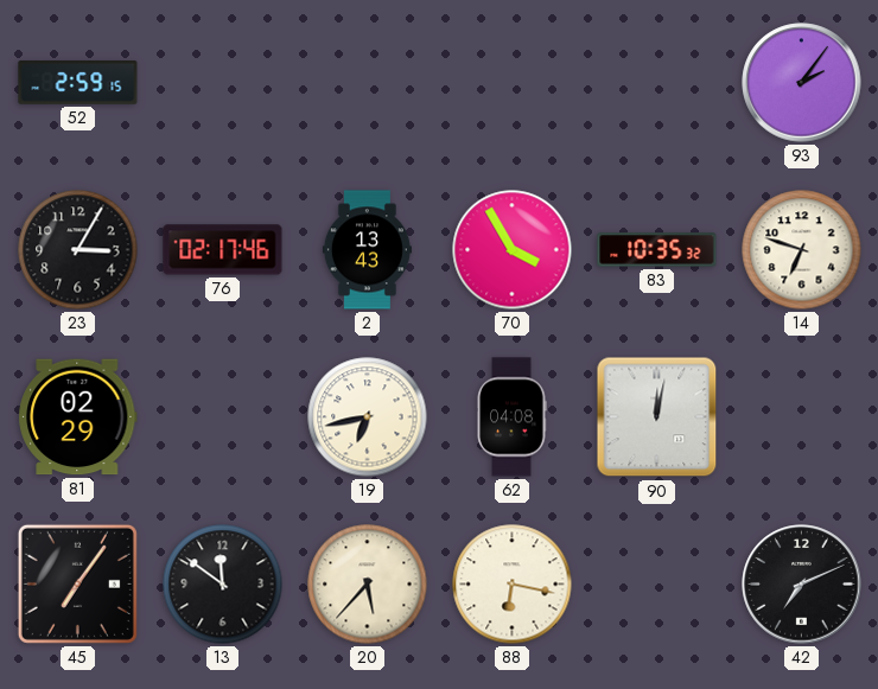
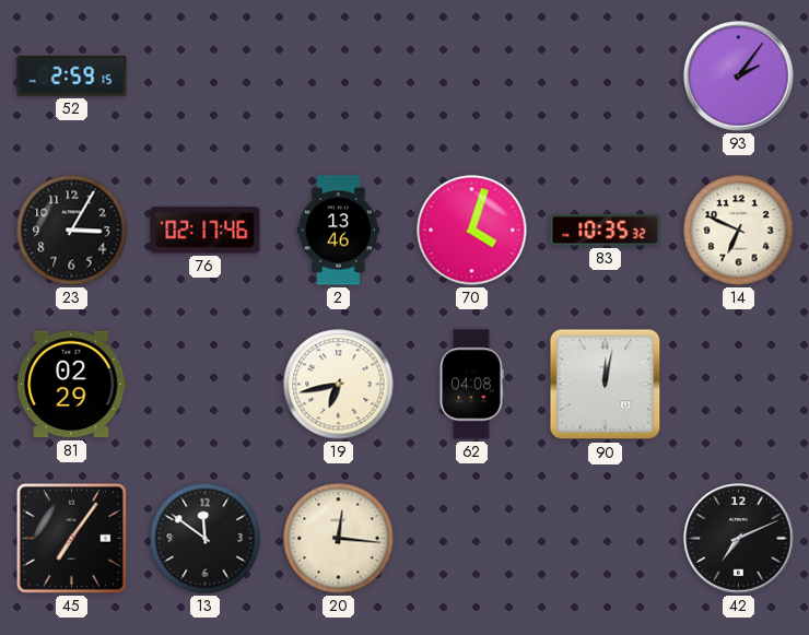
2: 13:43 -> 13:46
70: 3:55 -> 4:03
14: 6:48 -> 6:49
20: 5:37 -> 12:16
88: 6:17 -> none
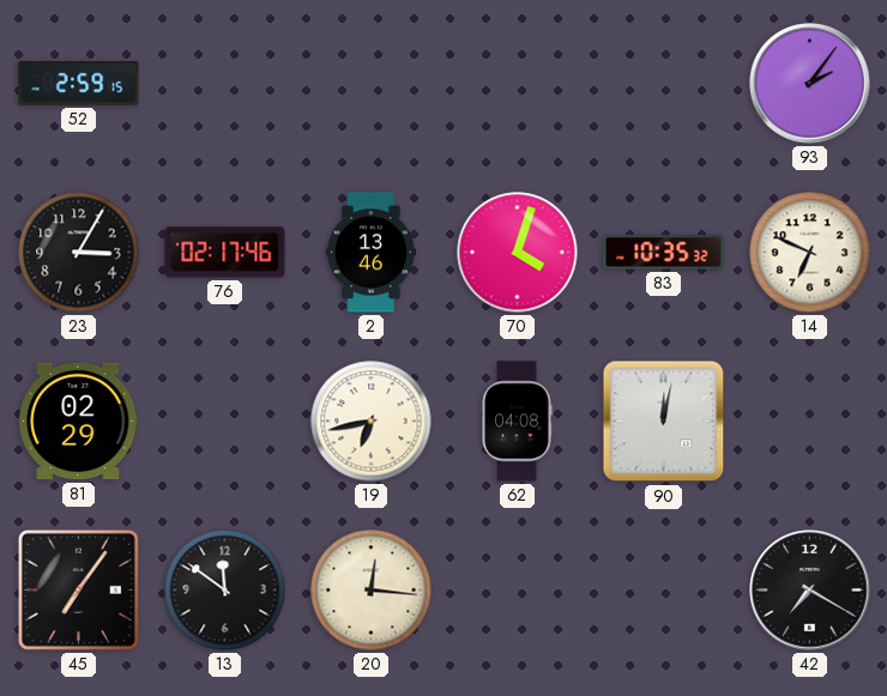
42: 7:11 -> 7:20
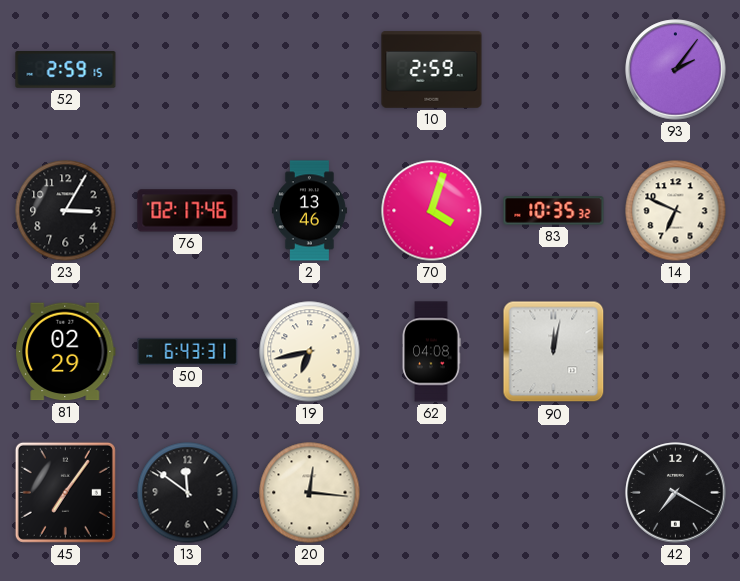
10: none -> 2:59
50: none -> 6:43
